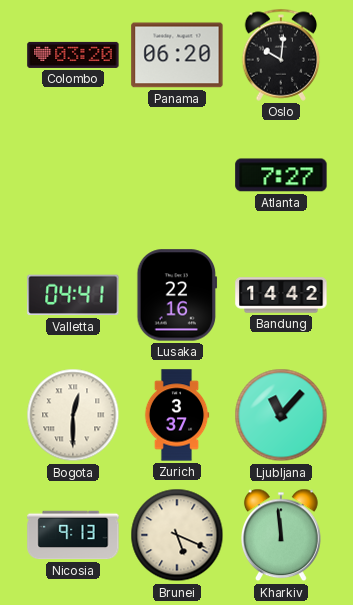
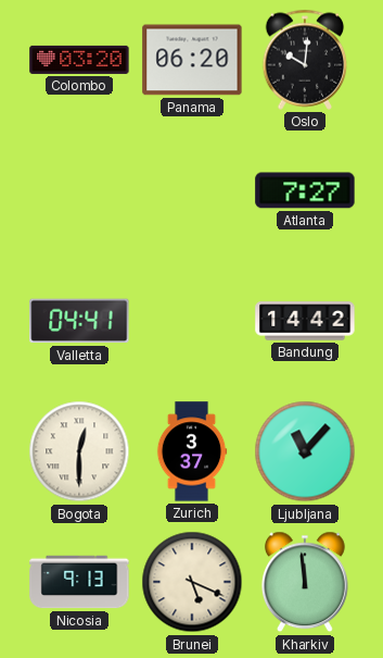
Lusaka: 22:16 -> none
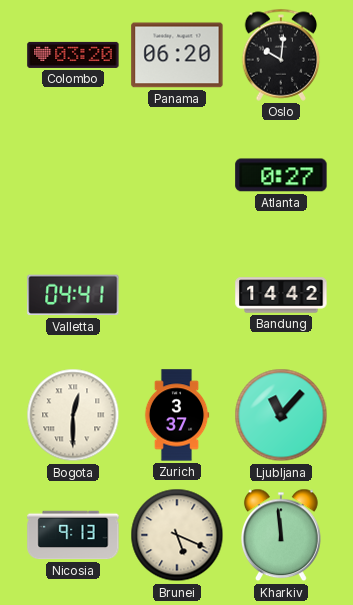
Atlanta: 7:27 -> 0:27
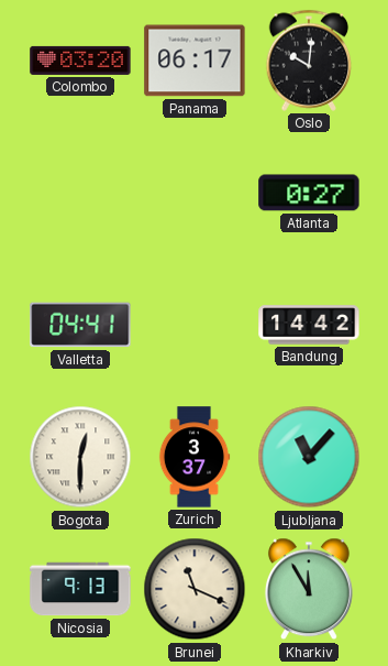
Panama: 06:20 -> 06:17
Brunei: 5:19 -> 11:19
Kharkiv: 11:59 -> 11:55
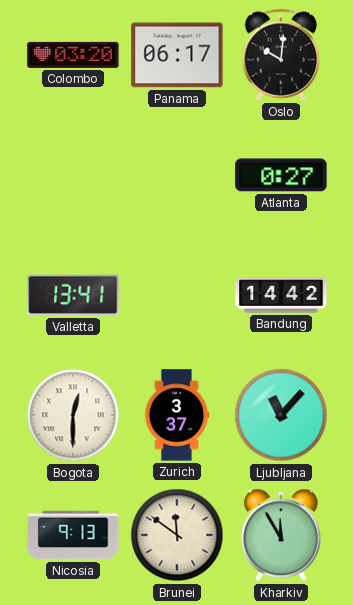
Valletta: 04:41 -> 13:41
Brunei: 11:19 -> 11:51
